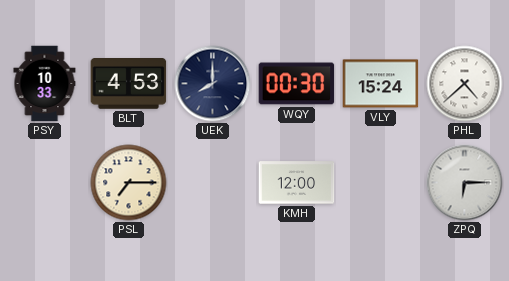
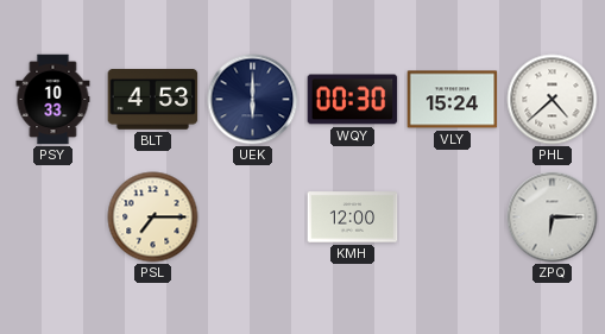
UEK: 8:00 -> 6:00
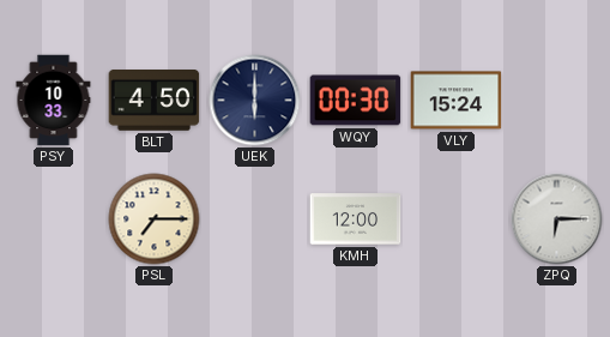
BLT: 4:53 -> 4:50
PHL: 4:38 -> none
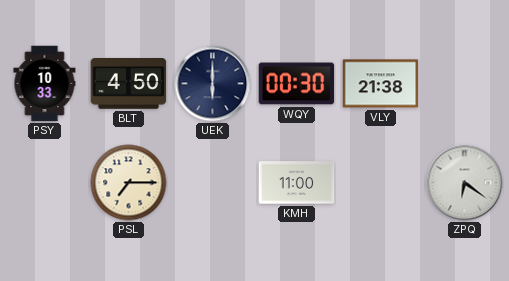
VLY: 15:24 -> 21:38
KMH: 12:00 -> 11:00
ZPQ: 6:15 -> 6:21
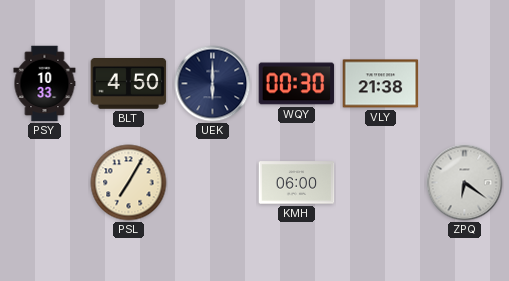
PSL: 7:15 -> 7:05
KMH: 11:00 -> 06:00
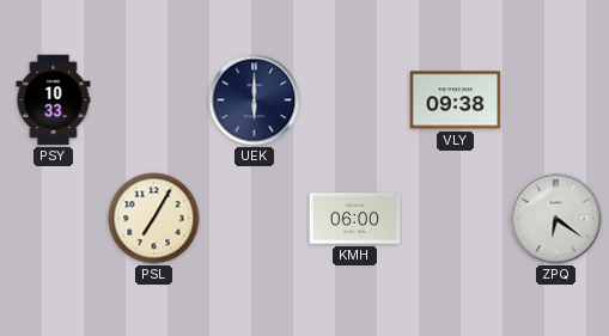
BLT: 4:50 -> none
WQY: 00:30 -> none
VLY: 21:38 -> 09:38
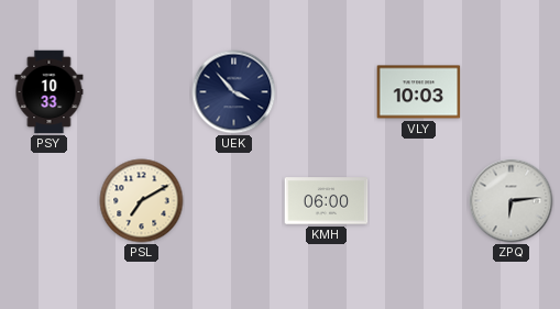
UEK: 6:00 -> 3:53
VLY: 09:38 -> 10:03
PSL: 7:05 -> 7:10
ZPQ: 6:21 -> 6:14
